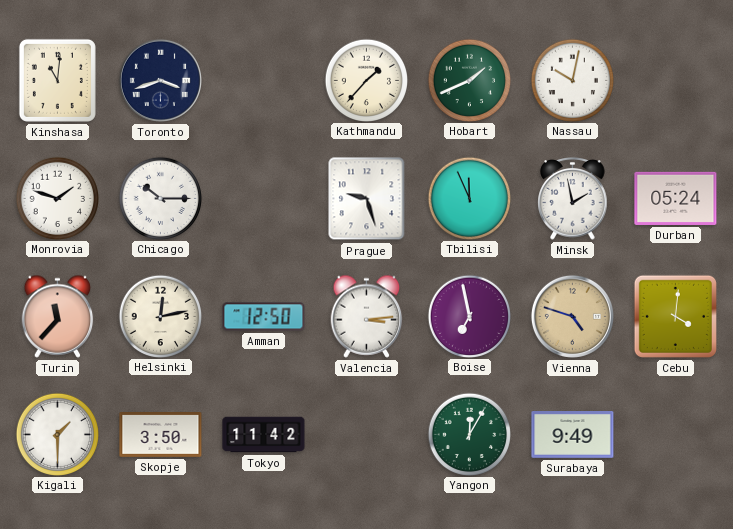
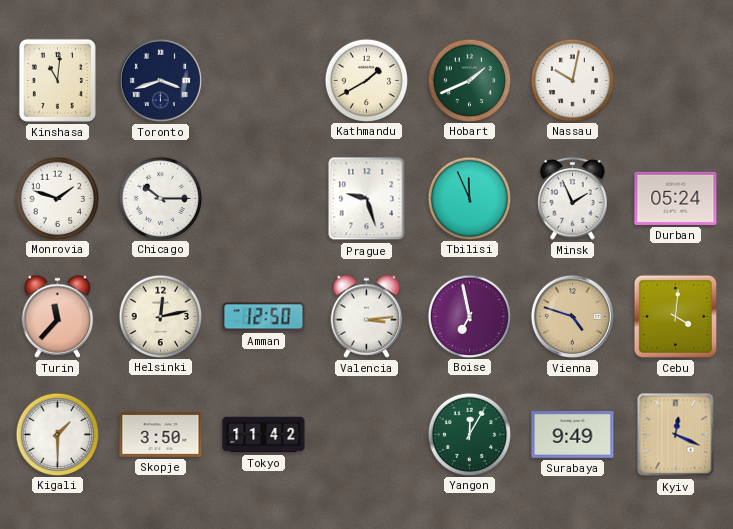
Kathmandu: 1:37 -> 1:40
Minsk: 1:58 -> 1:56
Kyiv: none -> 12:19
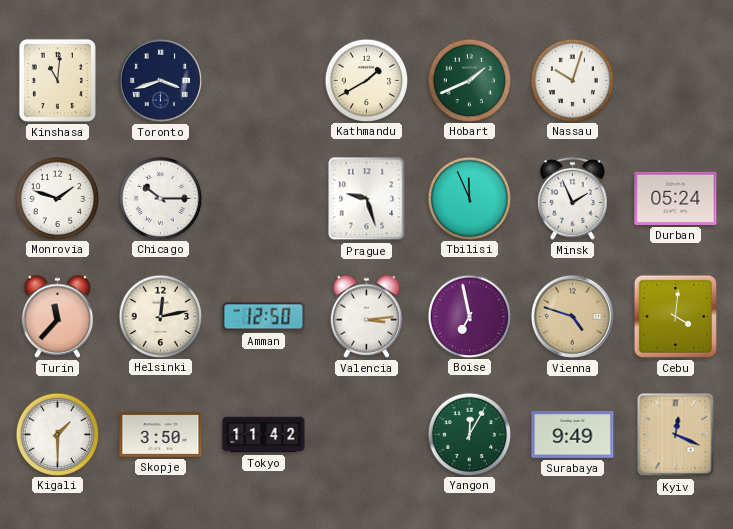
Nassau: 10:02 -> 10:03
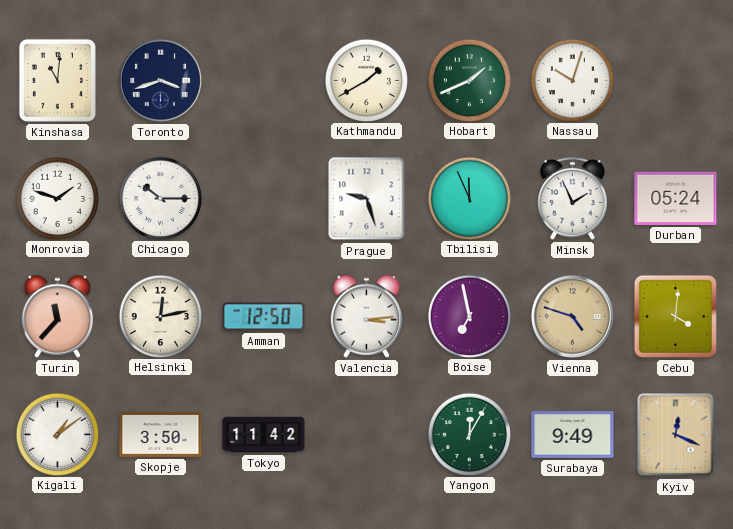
Kigali: 1:30 -> 1:09
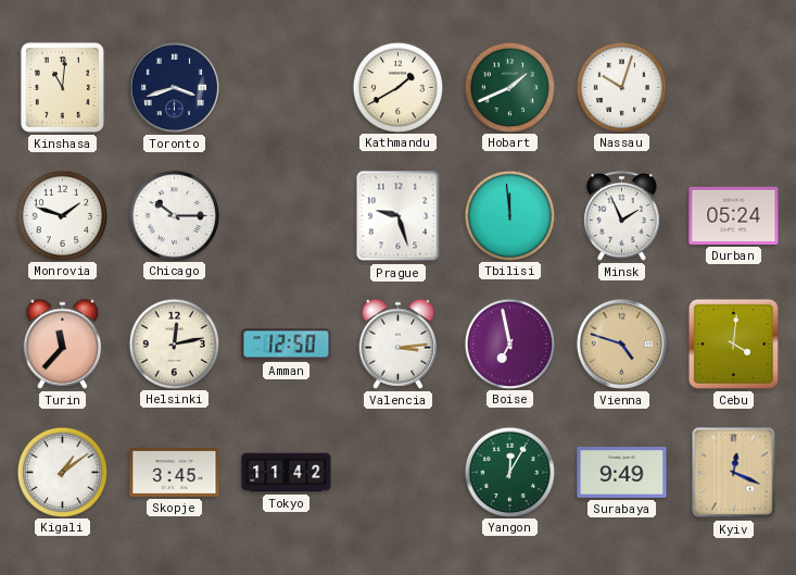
Tbilisi: 11:56 -> 11:59
Skopje: 3:50 -> 3:45
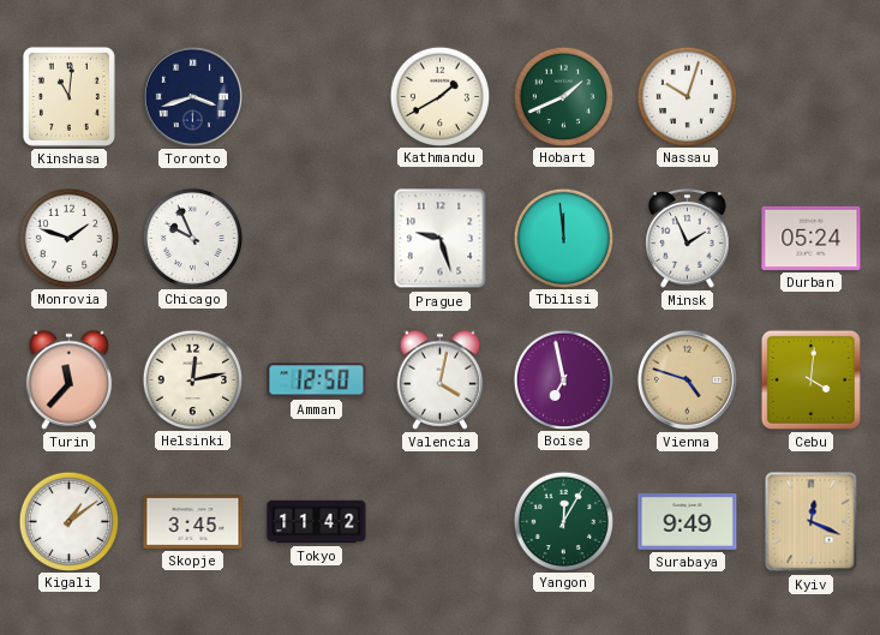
Chicago: 10:15 -> 9:56
Valencia: 3:14 -> 4:02
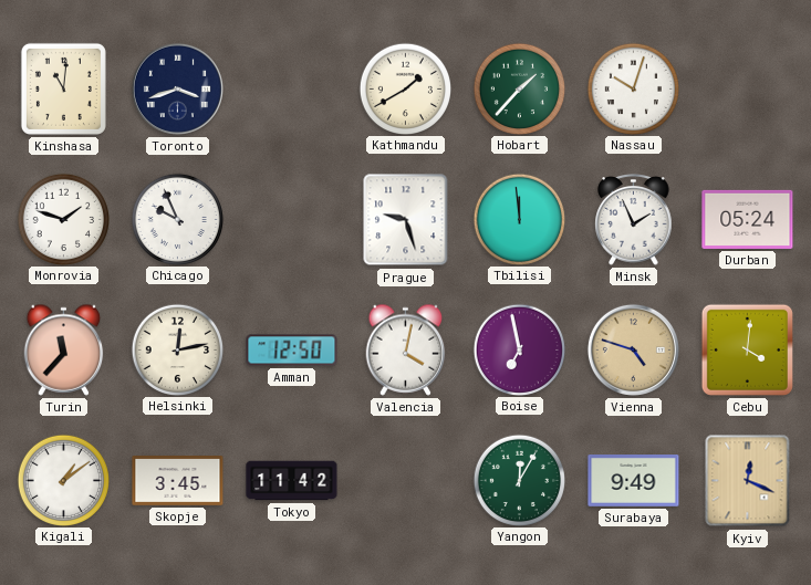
Hobart: 1:41 -> 1:37
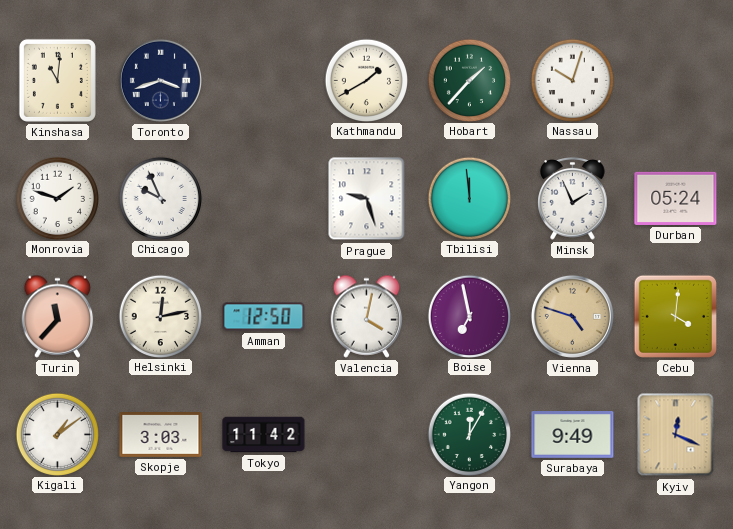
Skopje: 3:45 -> 3:03
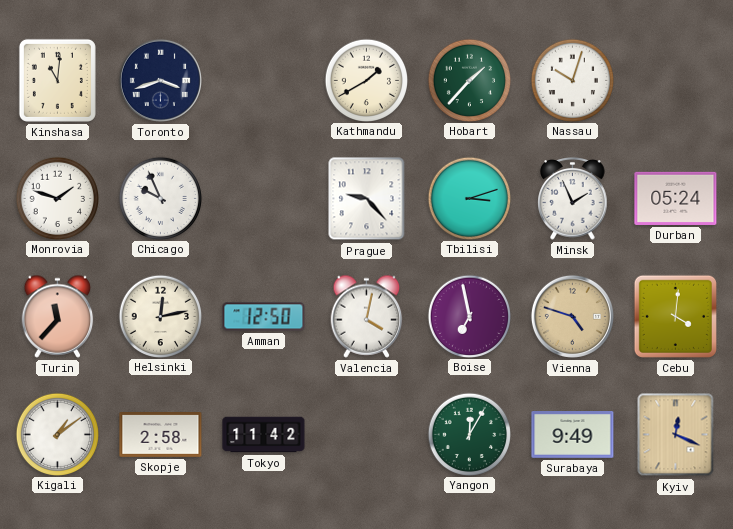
Prague: 9:27 -> 9:23
Tbilisi: 11:59 -> 3:12
Skopje: 3:03 -> 2:58
